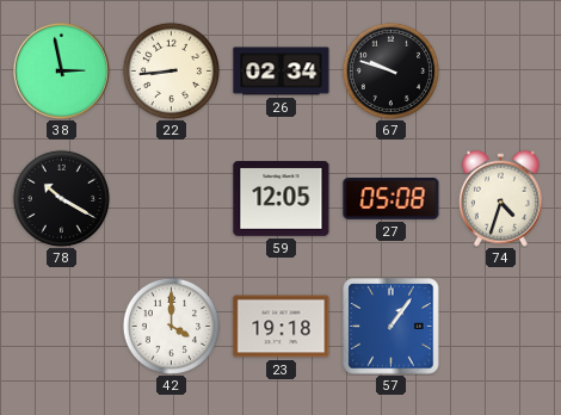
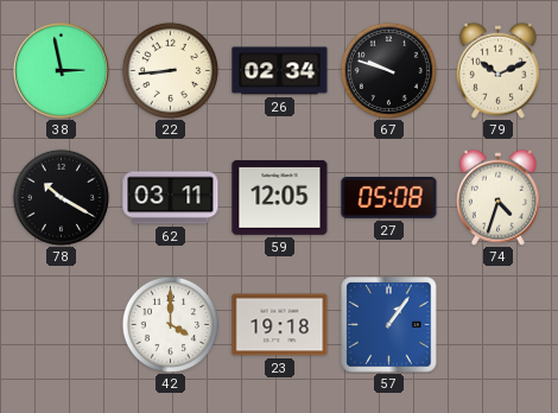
79: none -> 10:11
62: none -> 03:11
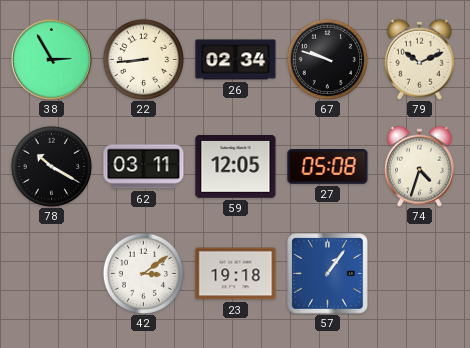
38: 2:58 -> 2:55
42: 4:00 -> 3:09
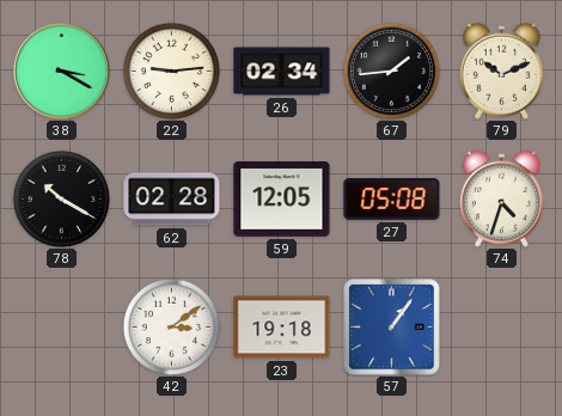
38: 2:55 -> 3:20
22: 8:44 -> 9:14
67: 9:48 -> 1:44
62: 03:11 -> 02:28
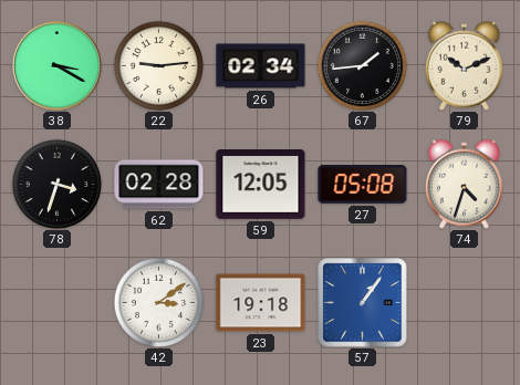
78: 10:20 -> 3:33
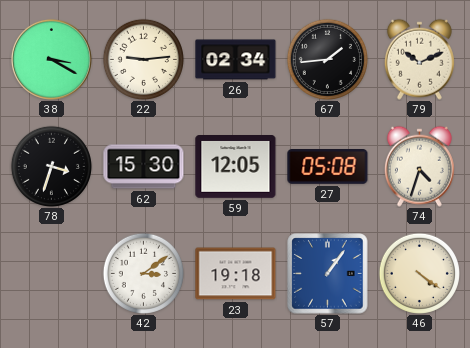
62: 02:28 -> 15:30
46: none -> 4:21
